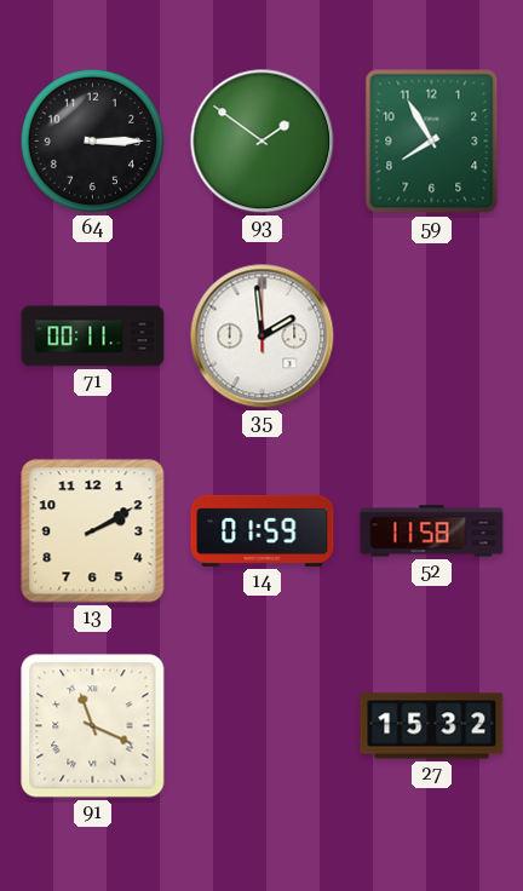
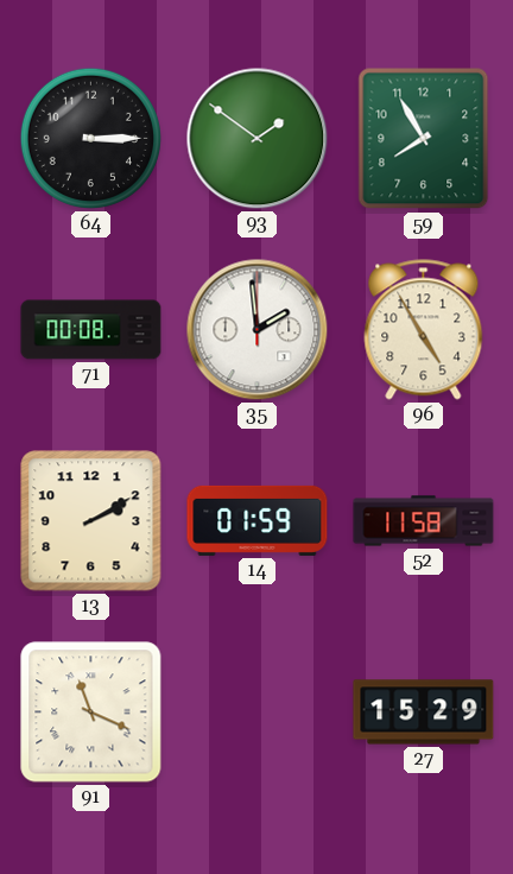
71: 00:11 -> 00:08
96: none -> 4:55
27: 15:32 -> 15:29
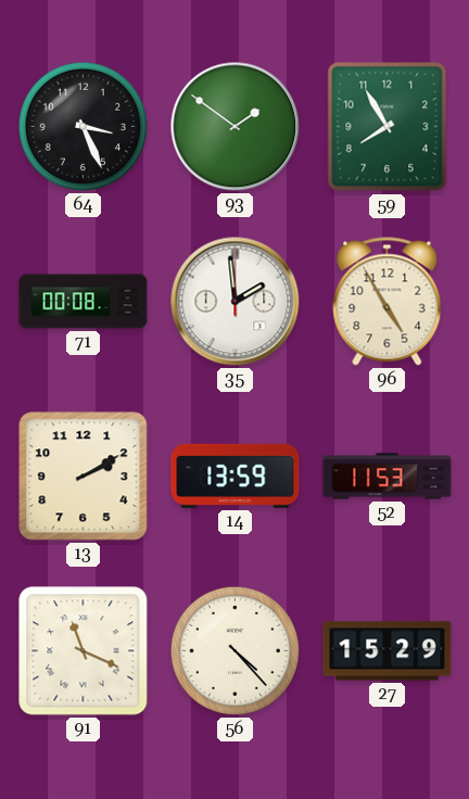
64: 3:15 -> 3:26
14: 01:59 -> 13:59
52: 11:58 -> 11:53
56: none -> 4:23
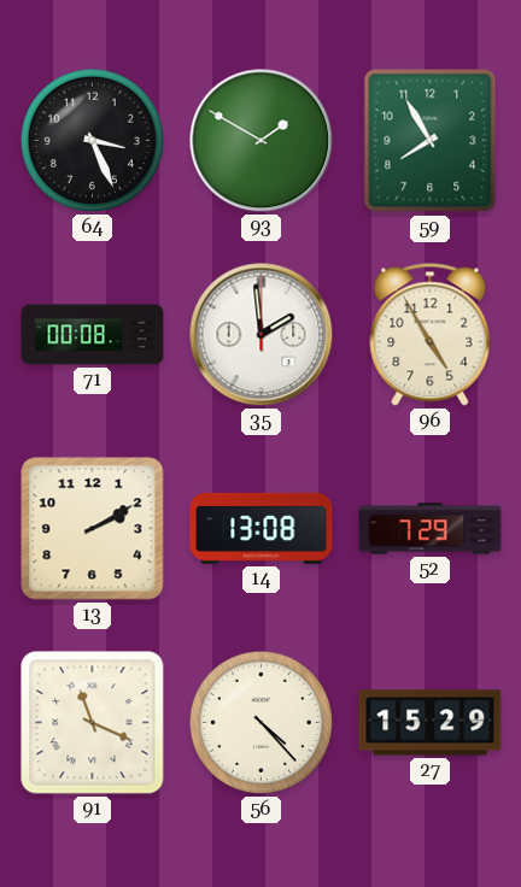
93: 1:51 -> 1:50
14: 13:59 -> 13:08
52: 11:53 -> 7:29
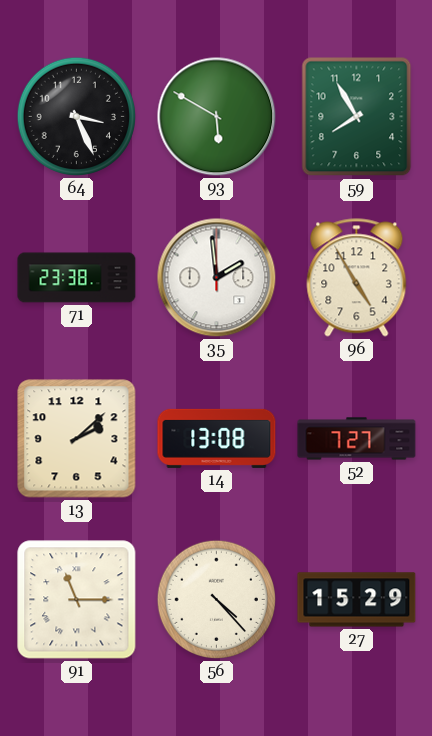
93: 1:50 -> 5:50
71: 00:08 -> 23:38
13: 2:10 -> 2:08
52: 7:29 -> 7:27
91: 11:19 -> 11:15
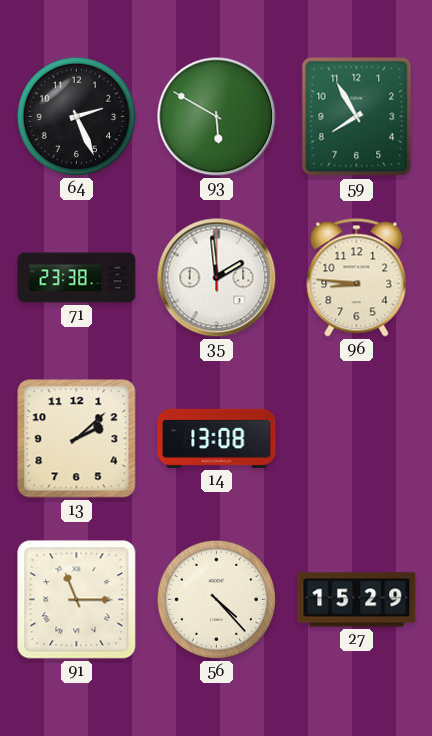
64: 3:26 -> 2:26
96: 4:55 -> 8:46
52: 7:27 -> none
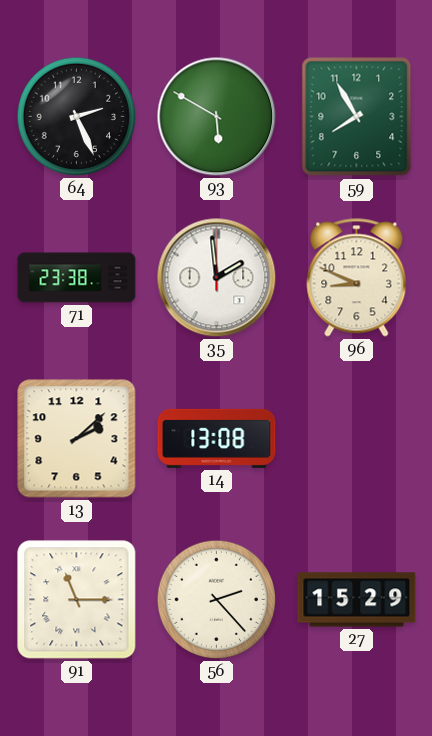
96: 8:46 -> 8:49
56: 4:23 -> 2:23
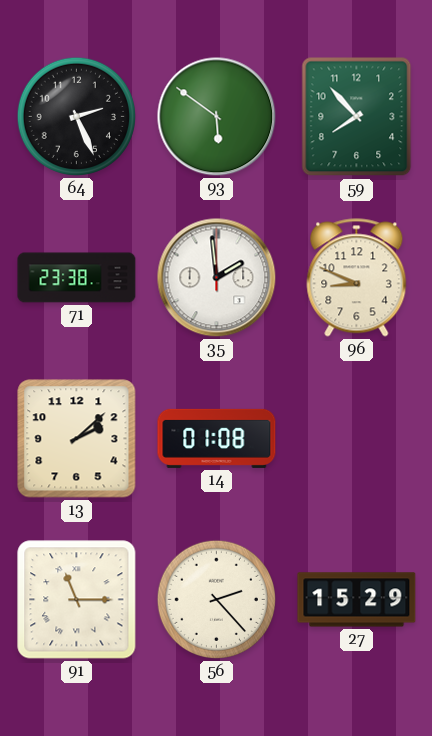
93: 5:50 -> 5:51
59: 7:55 -> 7:53
14: 13:08 -> 01:08
